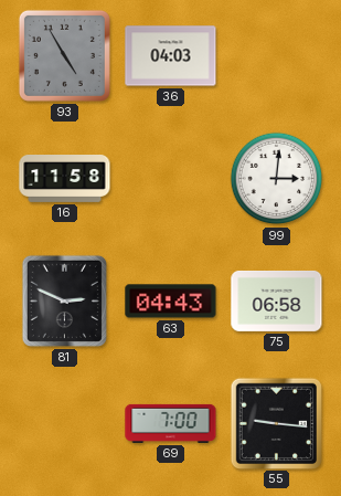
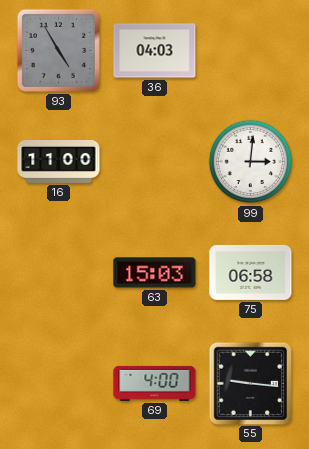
16: 11:58 -> 11:00
81: 2:49 -> none
63: 04:43 -> 15:03
69: 7:00 -> 4:00
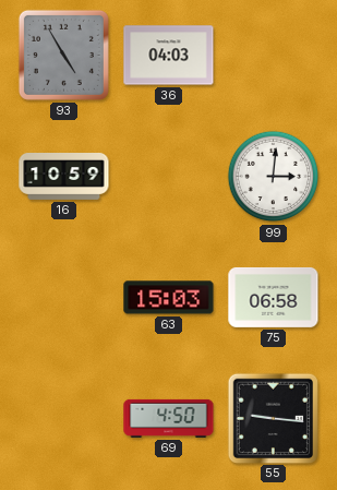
16: 11:00 -> 10:59
69: 4:00 -> 4:50
